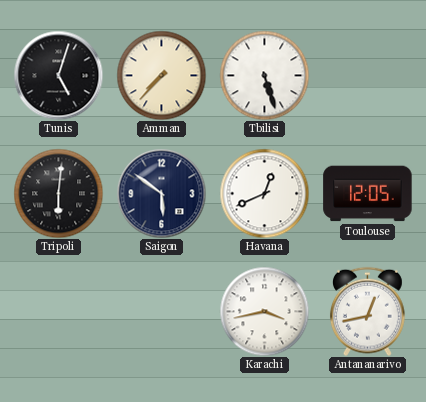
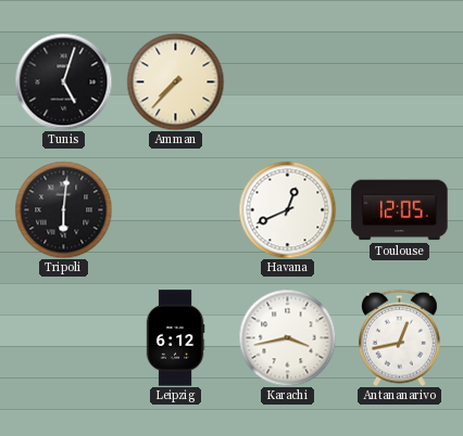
Tbilisi: 5:27 -> none
Saigon: 5:51 -> none
Leipzig: none -> 6:12
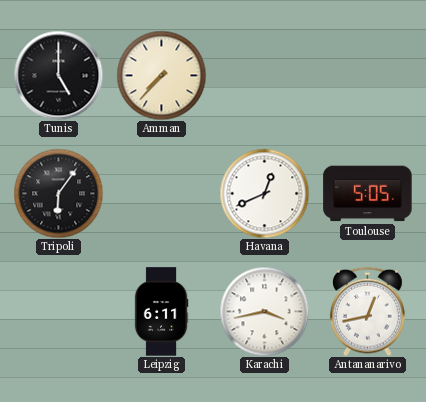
Tunis: 5:03 -> 5:00
Tripoli: 6:01 -> 6:06
Toulouse: 12:05 -> 5:05
Leipzig: 6:12 -> 6:11
